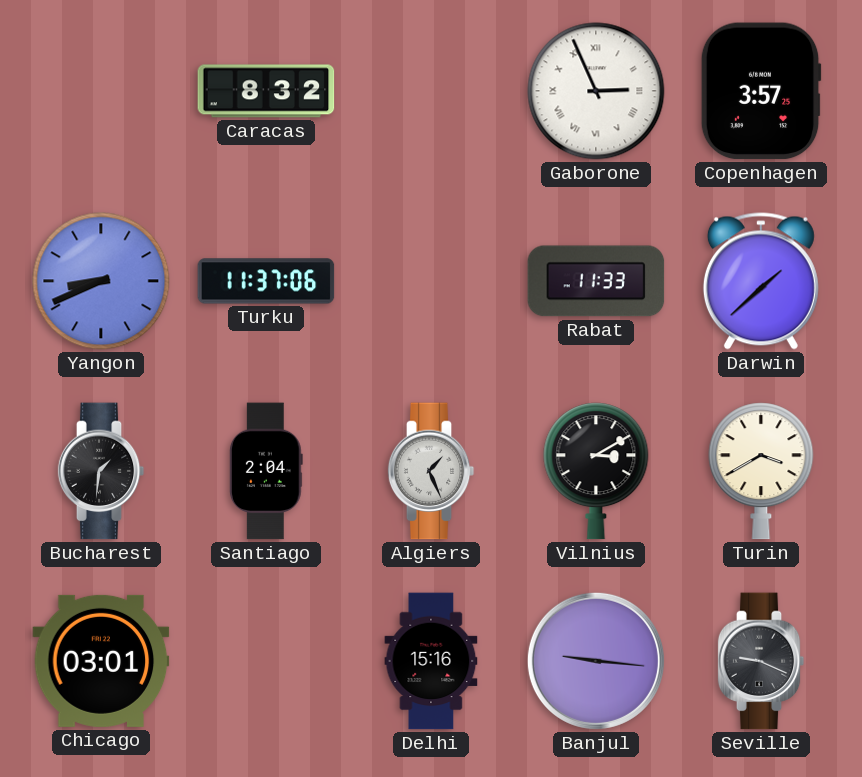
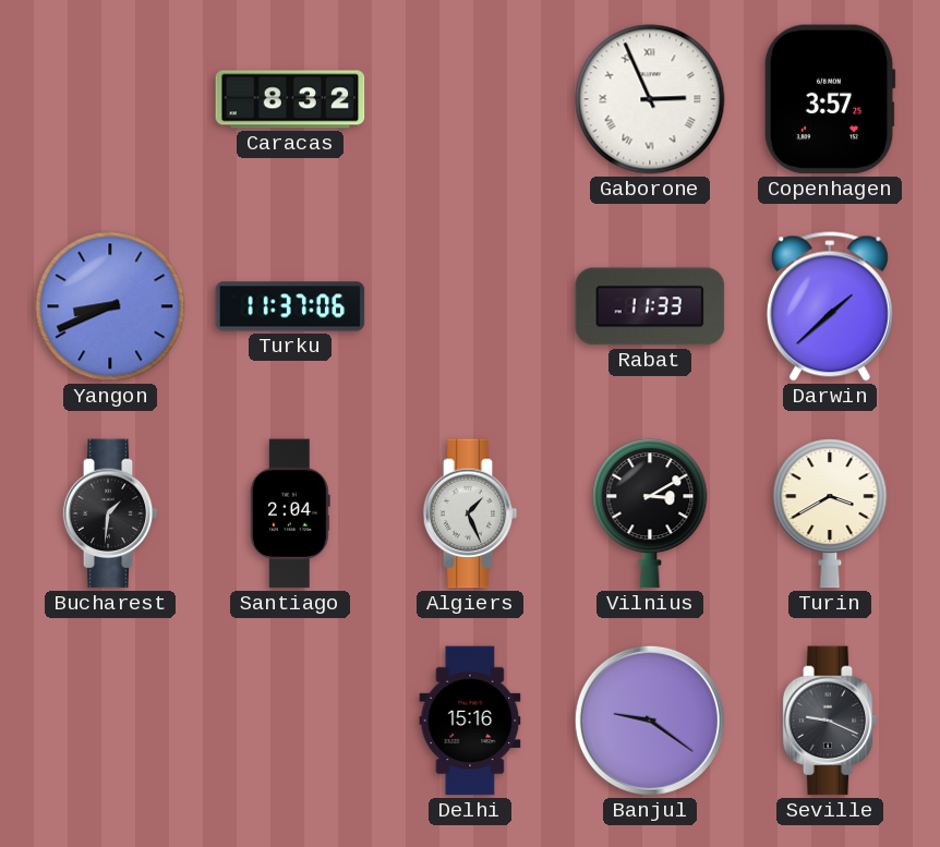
Chicago: 03:01 -> none
Banjul: 9:16 -> 9:21
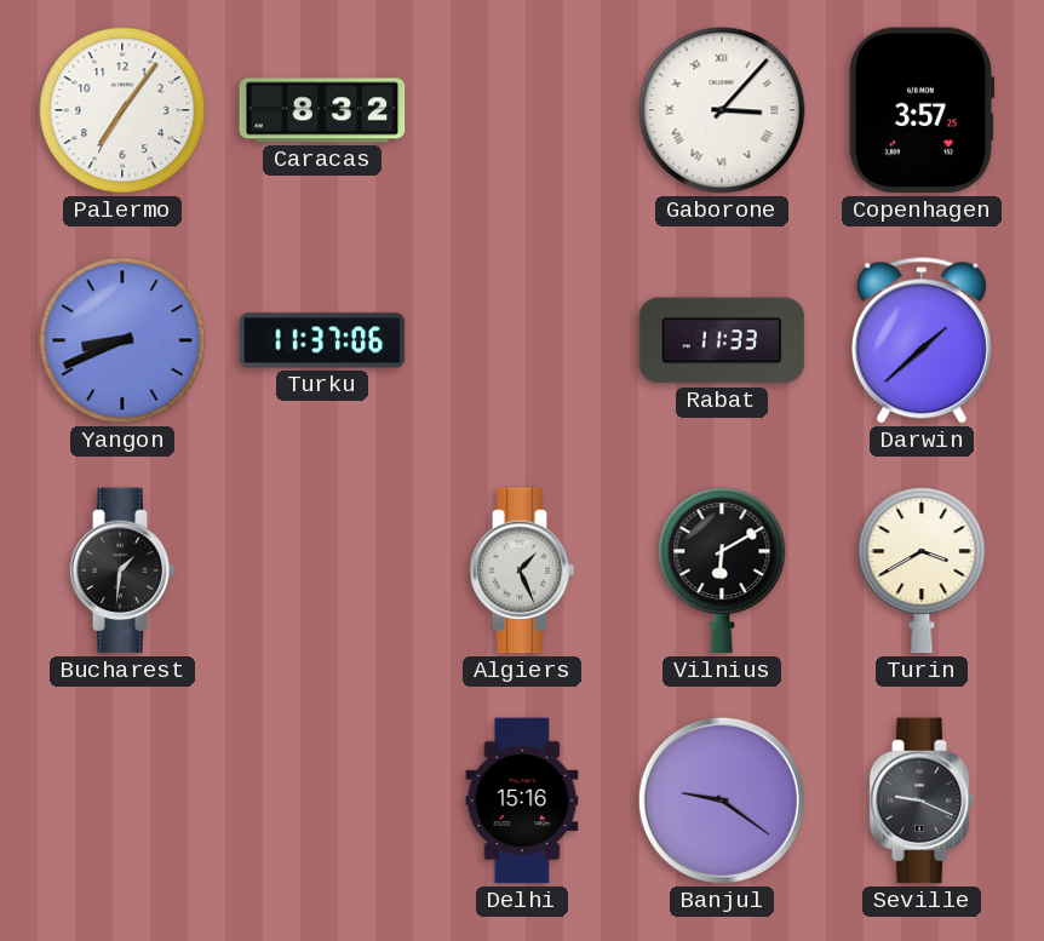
Palermo: none -> 7:06
Gaborone: 2:56 -> 3:07
Santiago: 2:04 -> none
Vilnius: 3:10 -> 6:10
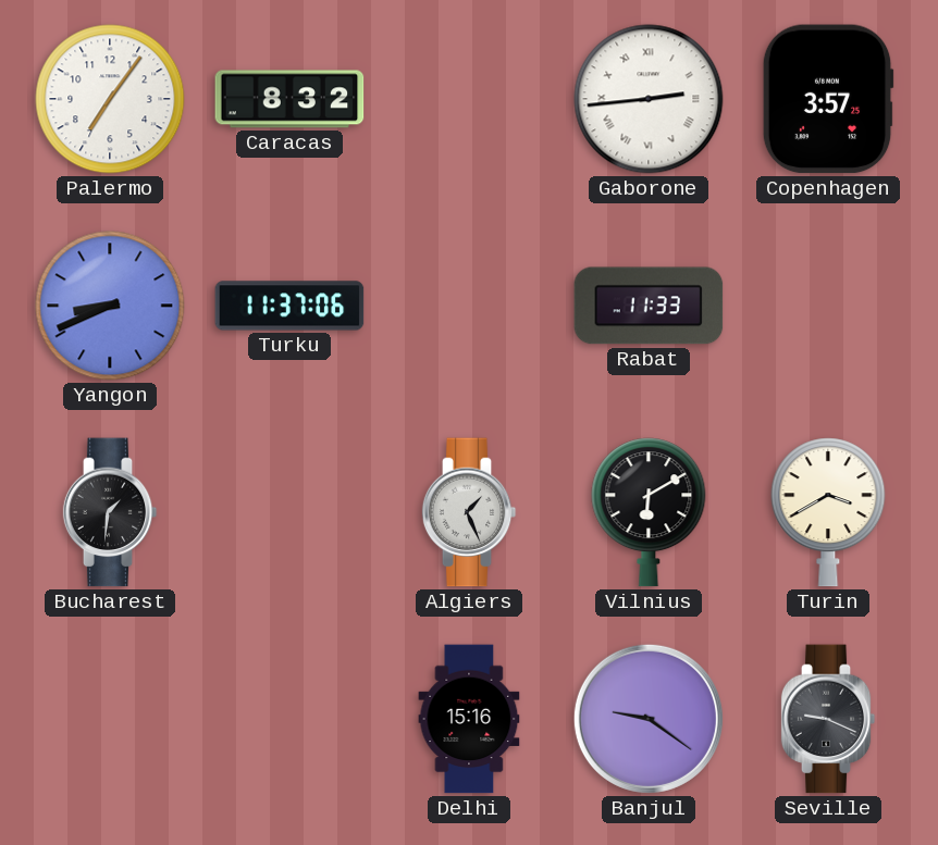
Gaborone: 3:07 -> 2:44
Darwin: 1:38 -> none
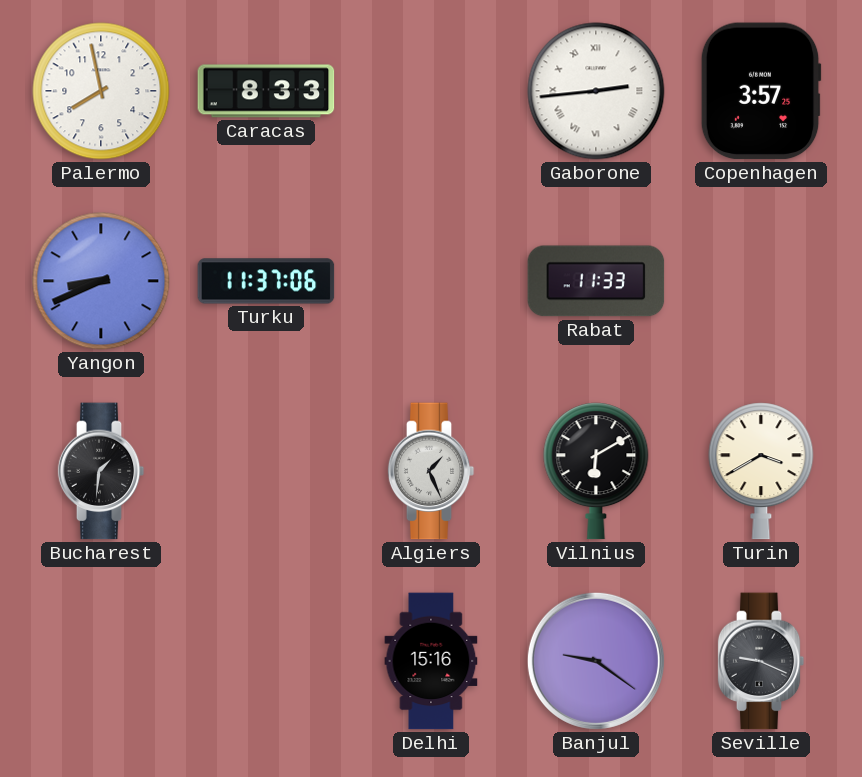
Palermo: 7:06 -> 7:58
Caracas: 8:32 -> 8:33
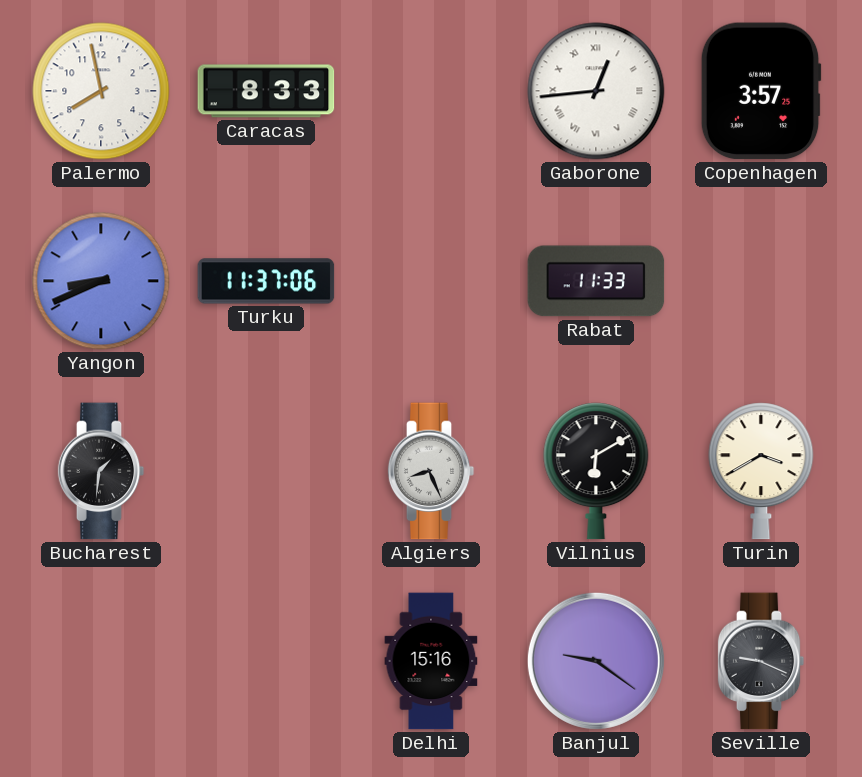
Gaborone: 2:44 -> 12:44
Algiers: 1:26 -> 8:26
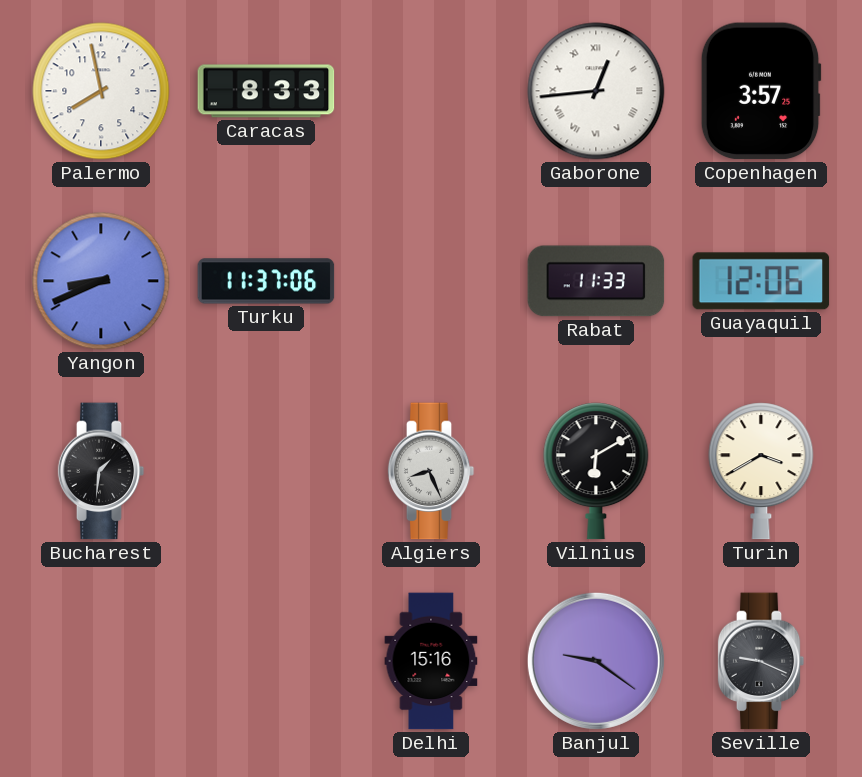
Guayaquil: none -> 12:06
